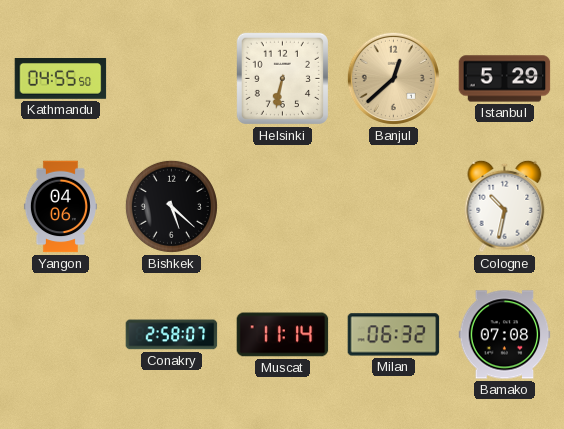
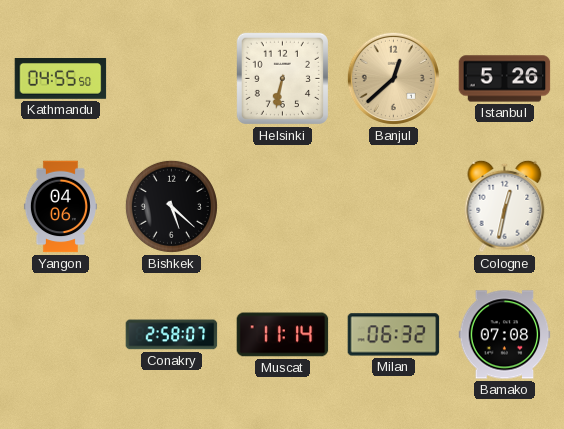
Istanbul: 5:29 -> 5:26
Cologne: 10:32 -> 12:32
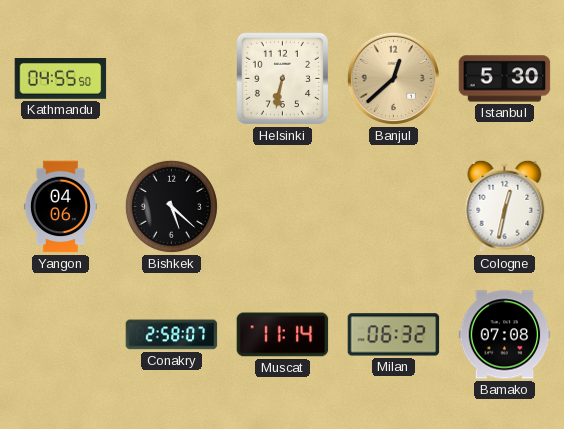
Istanbul: 5:26 -> 5:30
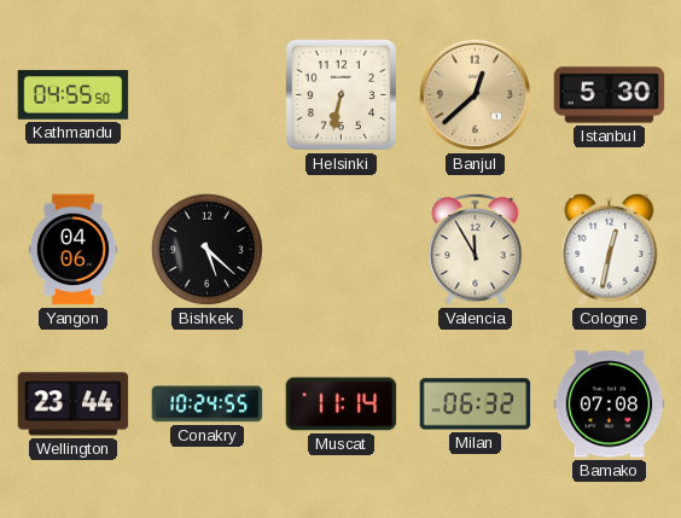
Valencia: none -> 11:55
Wellington: none -> 23:44
Conakry: 2:58 -> 10:24
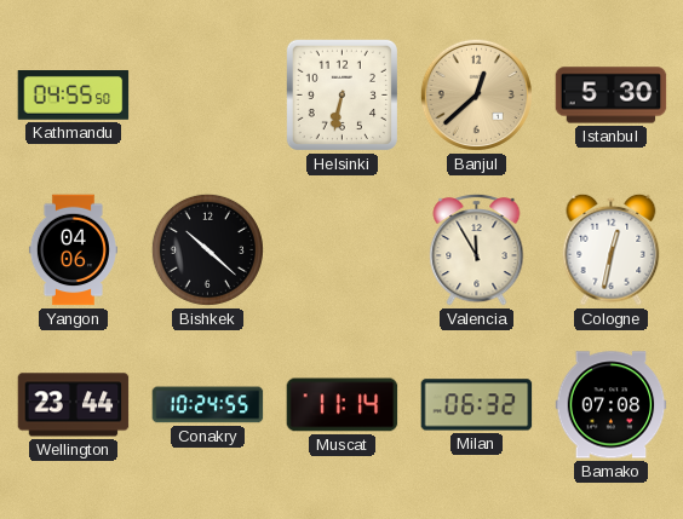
Bishkek: 5:22 -> 10:22
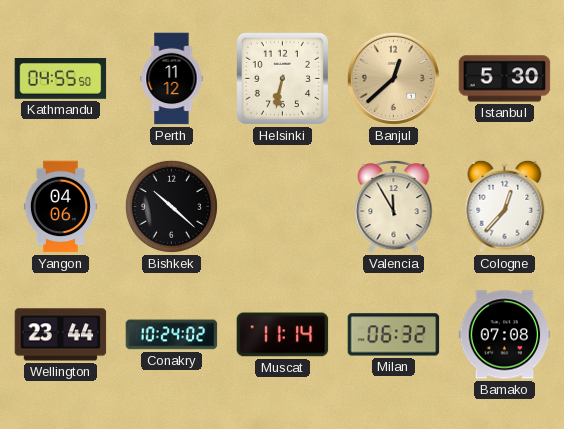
Perth: none -> 11:12
Cologne: 12:32 -> 12:37
Conakry: 10:24:55 -> 10:24:02
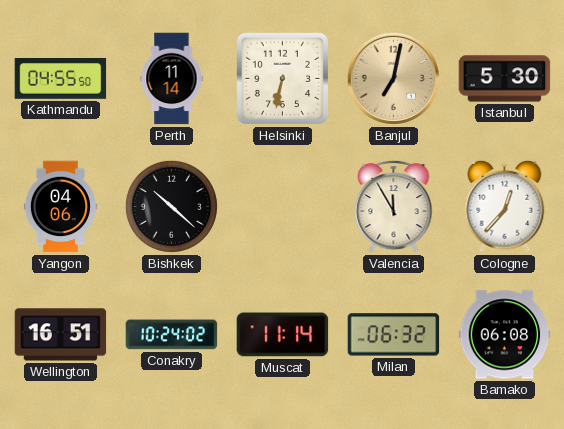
Perth: 11:12 -> 11:14
Banjul: 12:38 -> 7:02
Wellington: 23:44 -> 16:51
Bamako: 07:08 -> 06:08
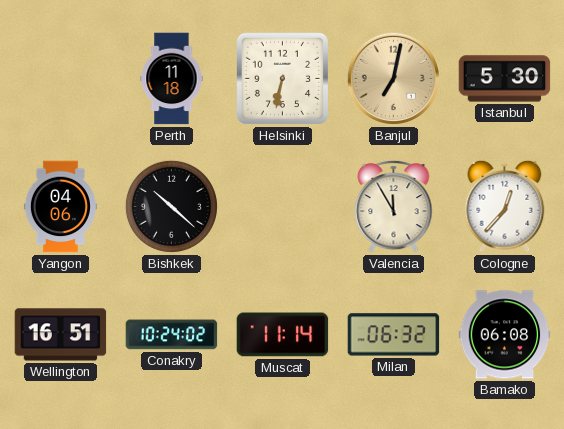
Kathmandu: 04:55 -> none
Perth: 11:14 -> 11:18
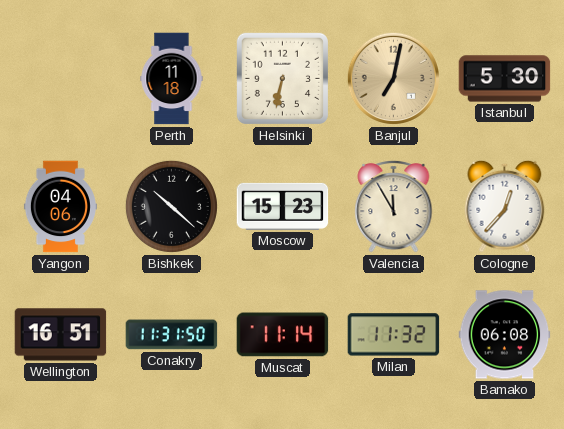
Moscow: none -> 15:23
Conakry: 10:24 -> 11:31
Milan: 06:32 -> 11:32
